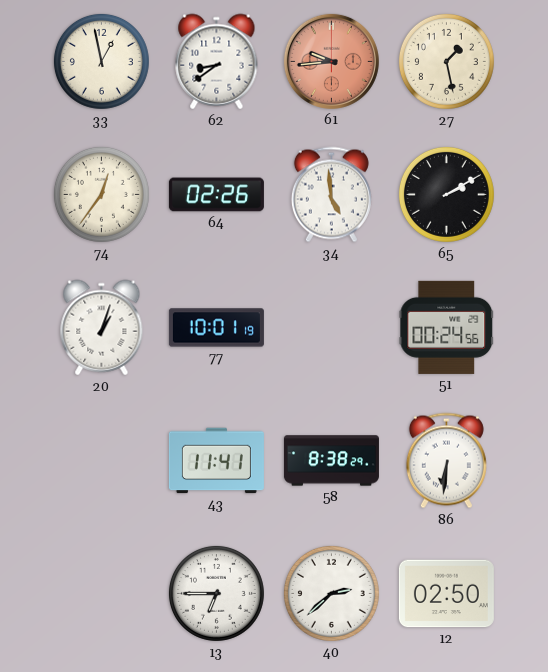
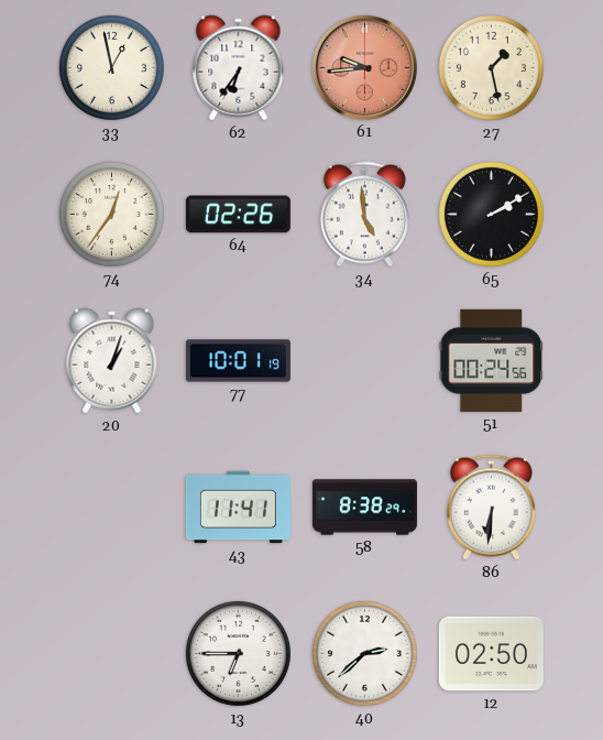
62: 8:39 -> 6:36
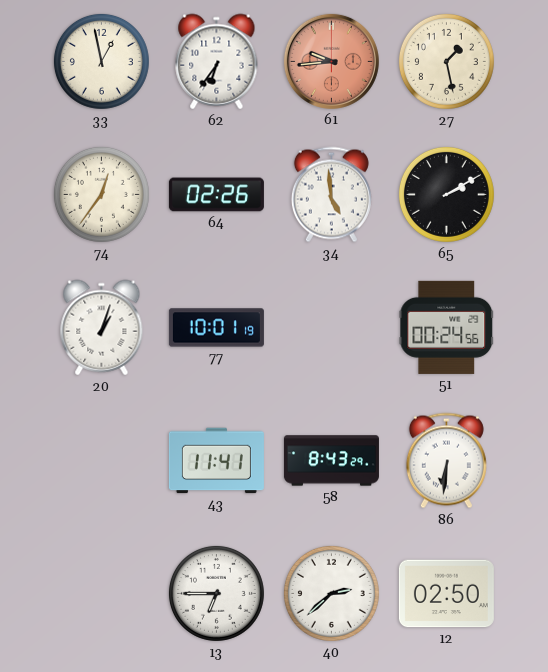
58: 8:38 -> 8:43
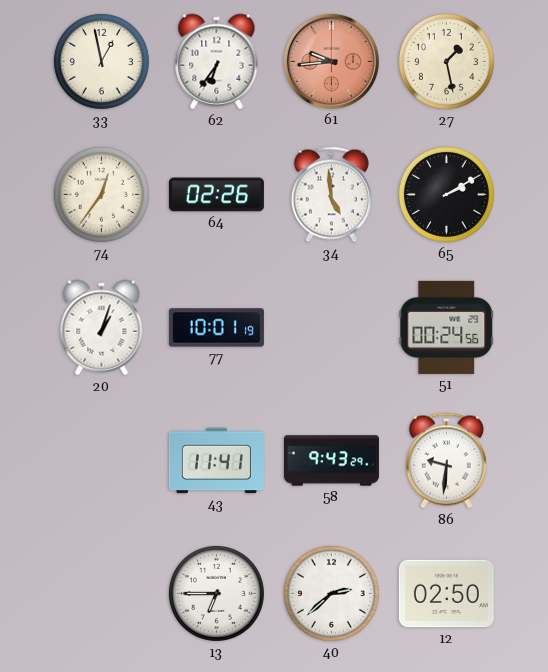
58: 8:43 -> 9:43
86: 6:31 -> 9:31
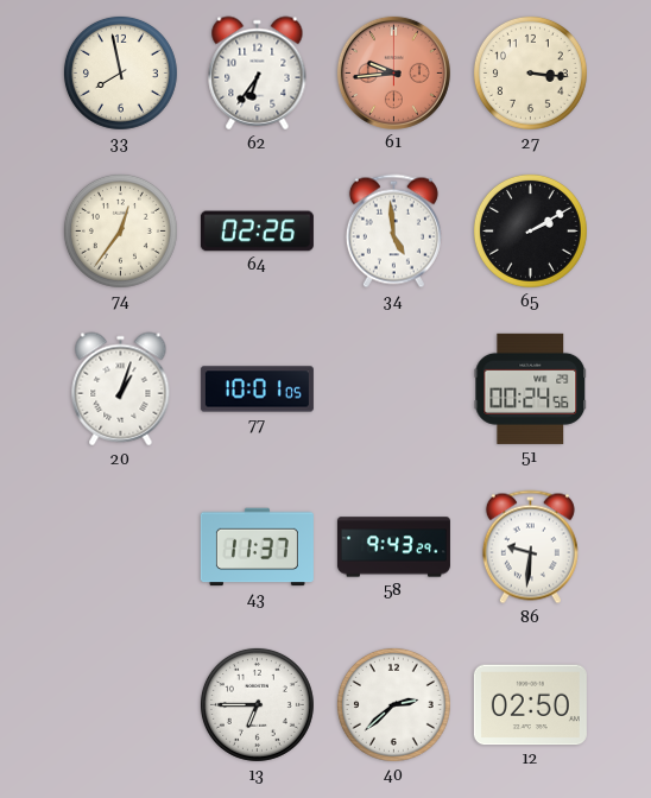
33: 12:58 -> 7:58
27: 1:28 -> 3:16
77: 10:01:19 -> 10:01:05
43: 11:41 -> 11:37
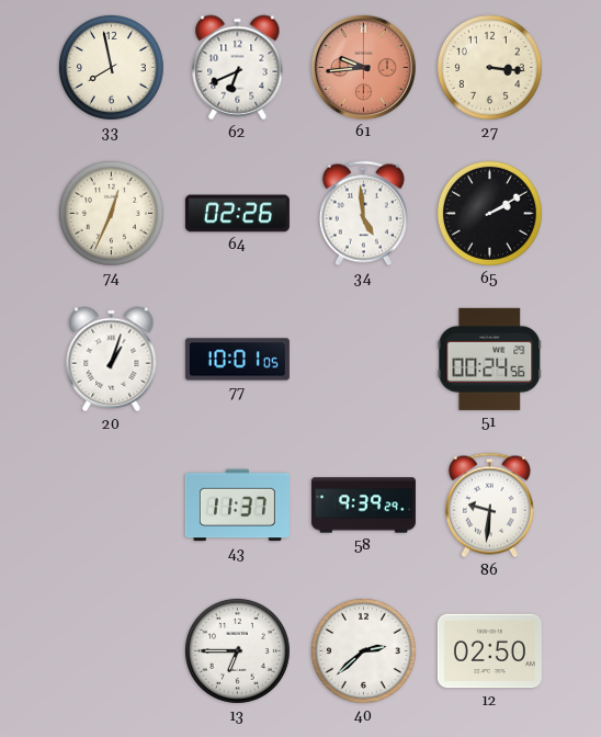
62: 6:36 -> 6:41
74: 12:36 -> 12:34
58: 9:43 -> 9:39
